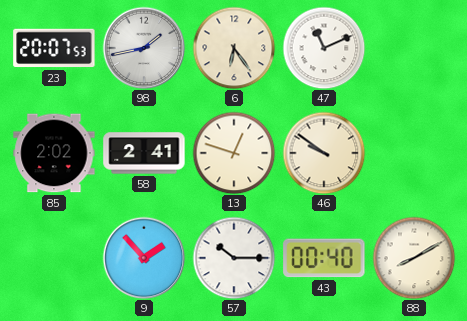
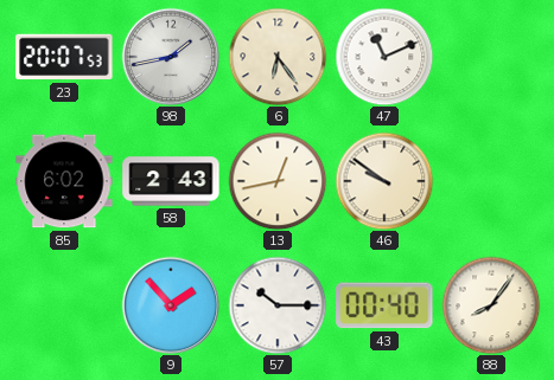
85: 2:02 -> 6:02
58: 2:41 -> 2:43
13: 12:48 -> 12:43
88: 8:10 -> 8:06
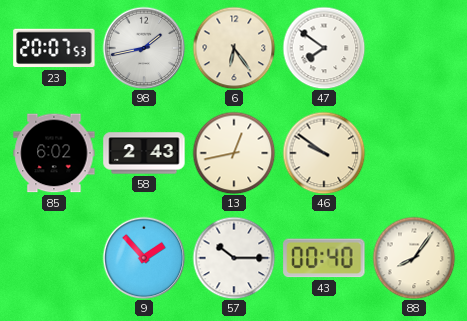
47: 11:11 -> 7:51
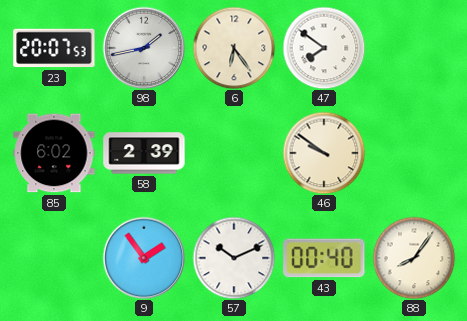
58: 2:43 -> 2:39
13: 12:43 -> none
9: 1:53 -> 1:54
57: 10:15 -> 10:11
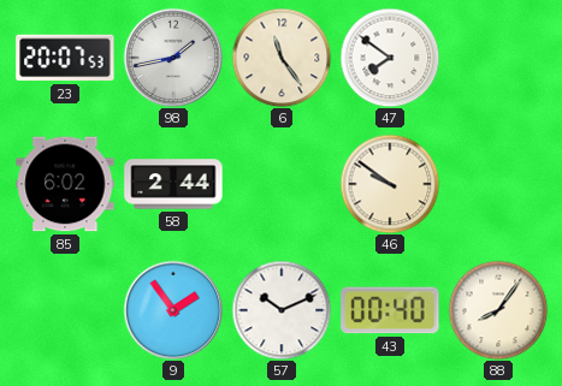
6: 6:24 -> 11:24
58: 2:39 -> 2:44
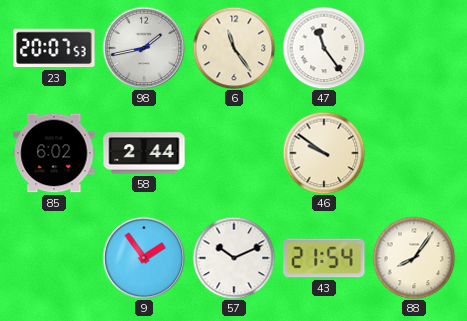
47: 7:51 -> 11:24
43: 00:40 -> 21:54
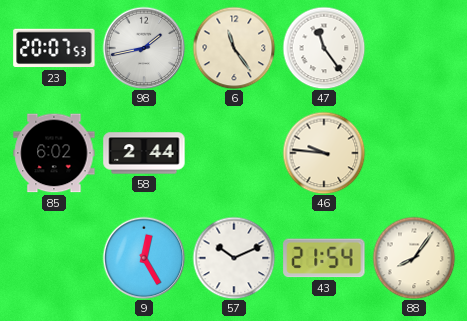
46: 9:51 -> 9:46
9: 1:54 -> 12:25
